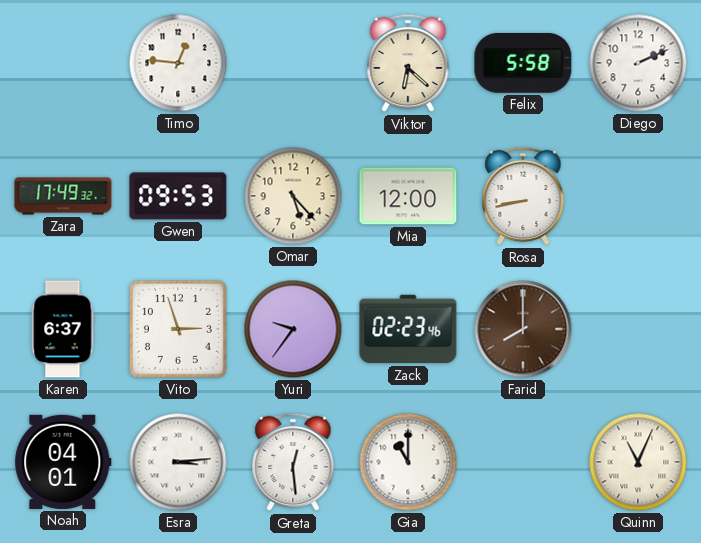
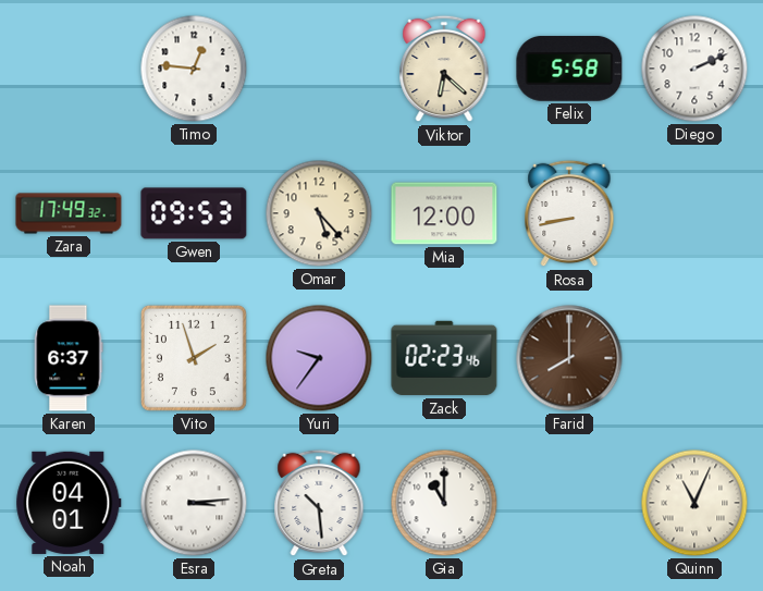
Vito: 2:57 -> 1:57
Greta: 12:29 -> 10:29
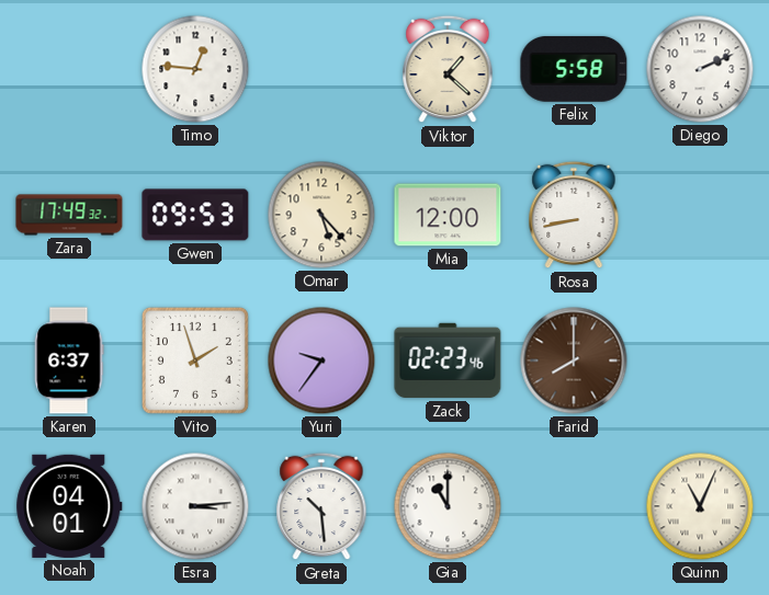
Viktor: 6:22 -> 1:22
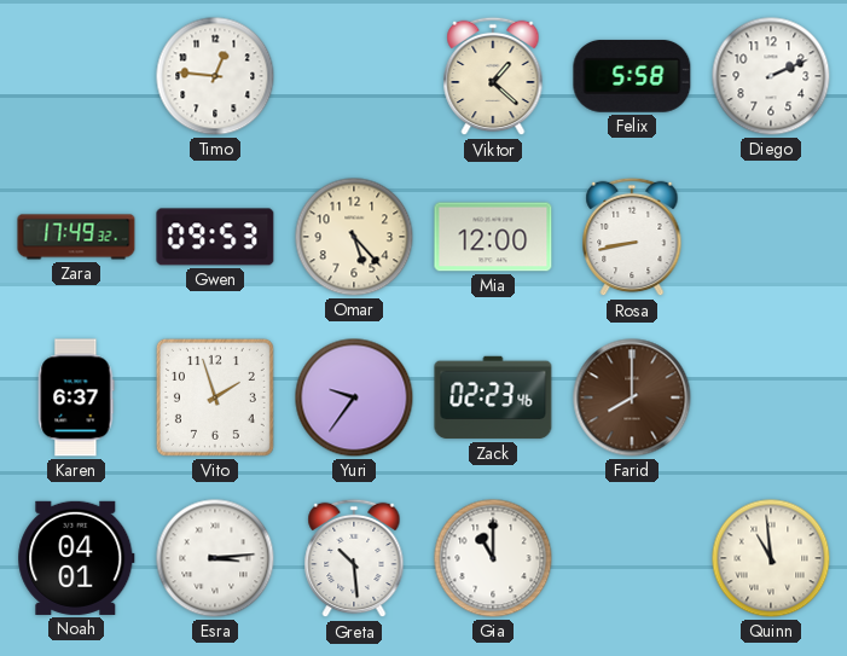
Quinn: 11:04 -> 10:59
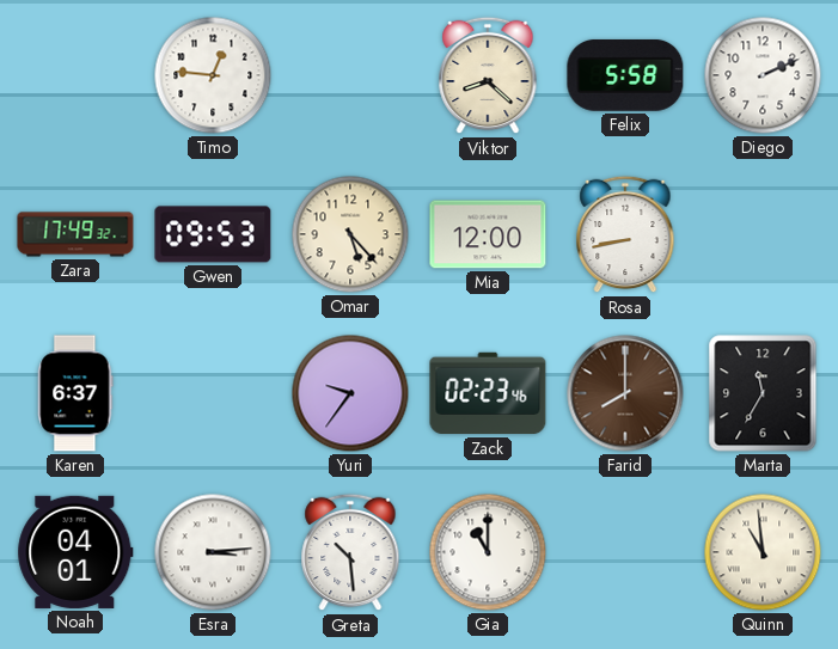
Viktor: 1:22 -> 8:22
Vito: 1:57 -> none
Marta: none -> 11:35
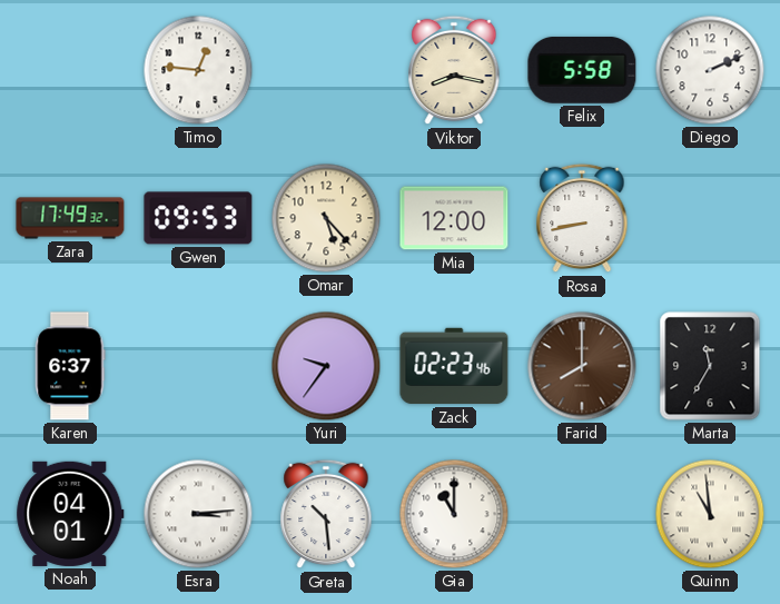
Viktor: 8:22 -> 8:17
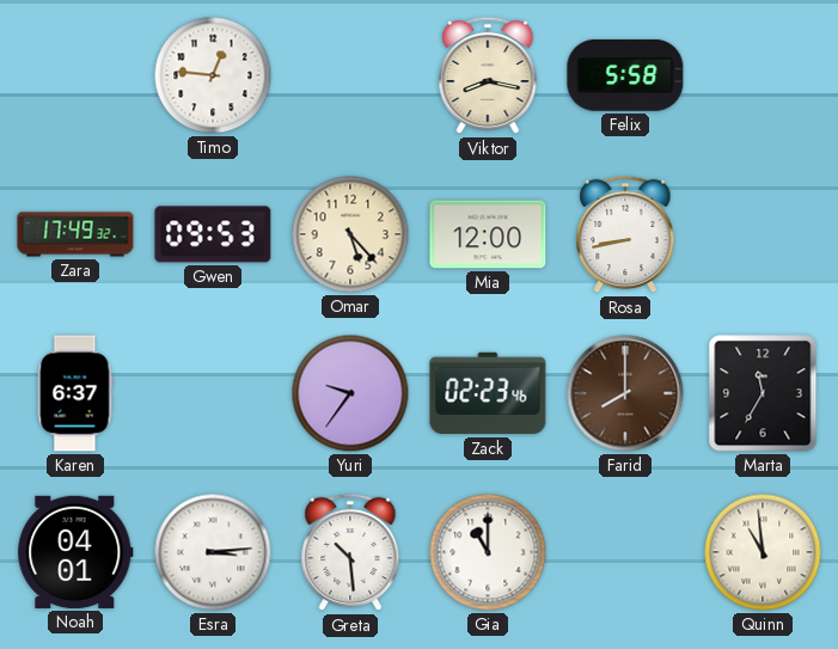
Diego: 2:11 -> none
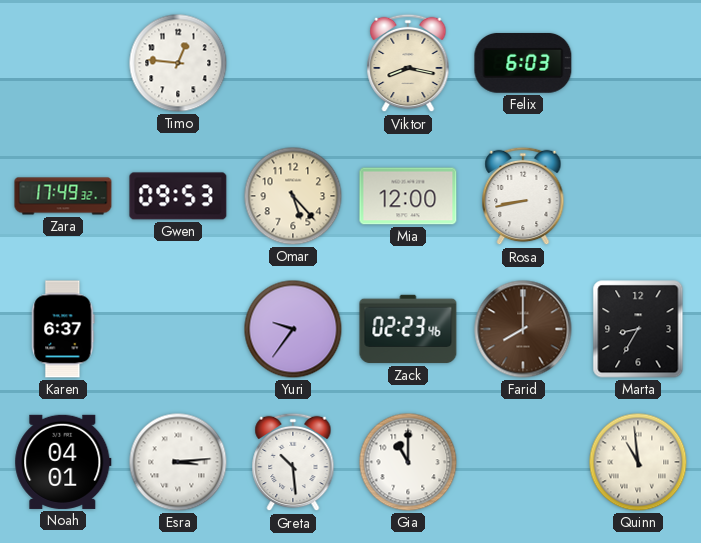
Felix: 5:58 -> 6:03
Marta: 11:35 -> 8:35
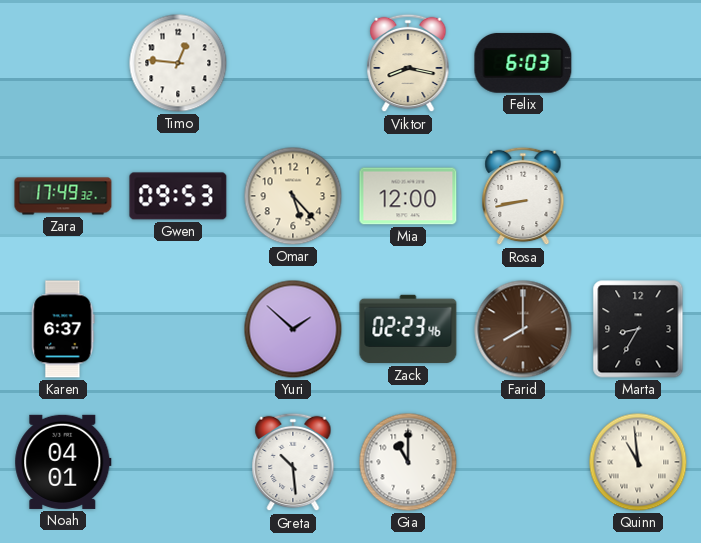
Yuri: 9:36 -> 1:52
Esra: 3:14 -> none
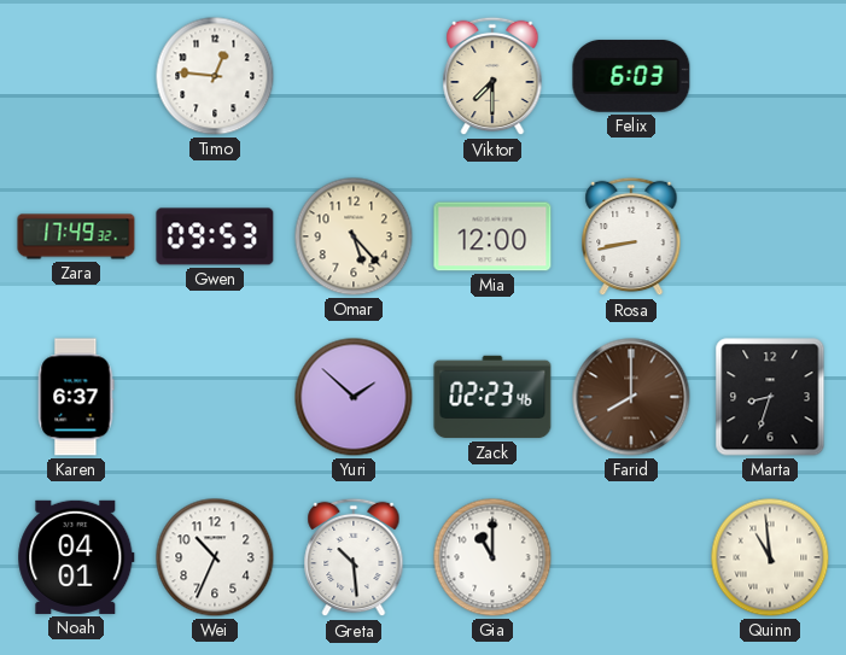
Viktor: 8:17 -> 7:30
Marta: 8:35 -> 8:33
Wei: none -> 10:34
